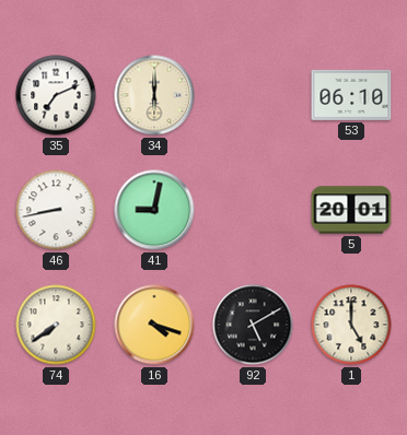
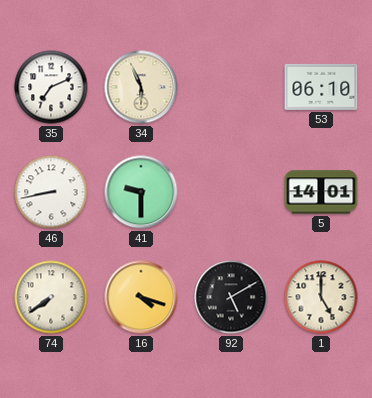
34: 6:00 -> 5:56
41: 9:02 -> 9:30
5: 20:01 -> 14:01
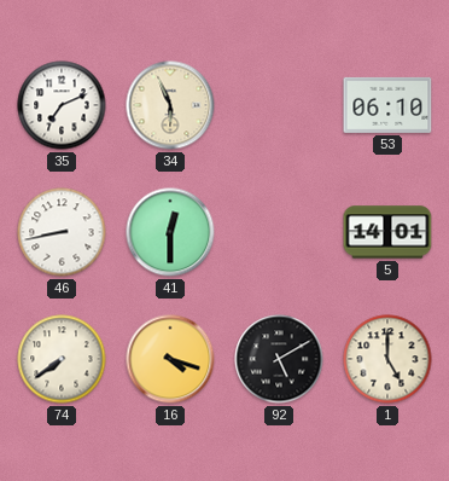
41: 9:30 -> 12:30
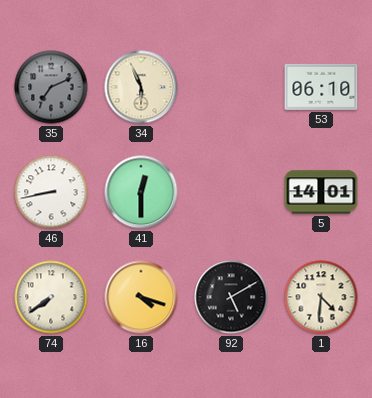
35 dial: white -> grey
1: 5:00 -> 4:31
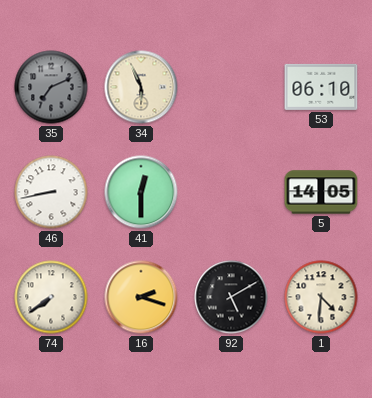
5: 14:01 -> 14:05
16: 4:18 -> 2:18
